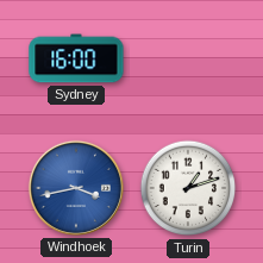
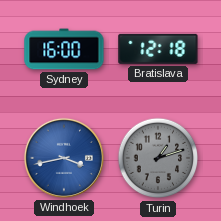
Bratislava: none -> 12:18
Turin dial: white -> grey
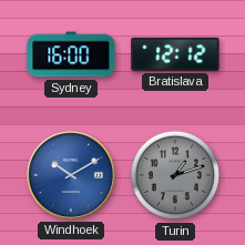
Bratislava: 12:18 -> 12:12
Windhoek: 3:43 -> 10:10
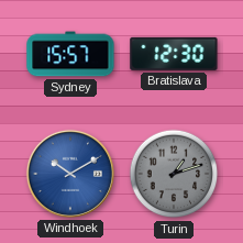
Sydney: 16:00 -> 15:57
Bratislava: 12:12 -> 12:30
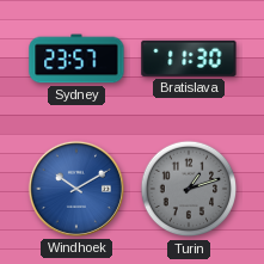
Sydney: 15:57 -> 23:57
Bratislava: 12:30 -> 11:30
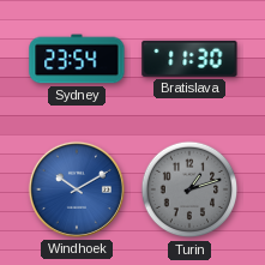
Sydney: 23:57 -> 23:54
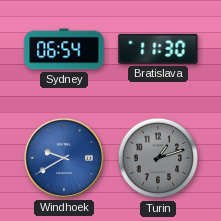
Sydney: 23:54 -> 06:54
Windhoek: 10:10 -> 9:40
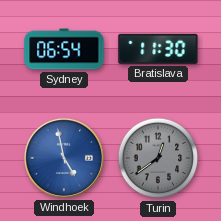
Windhoek: 9:40 -> 4:58
Turin: 1:12 -> 12:39
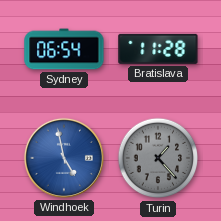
Bratislava: 11:30 -> 11:28
Turin: 12:39 -> 1:23
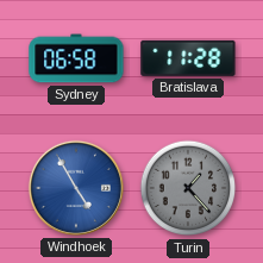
Sydney: 06:54 -> 06:58
Windhoek: 4:58 -> 4:55
